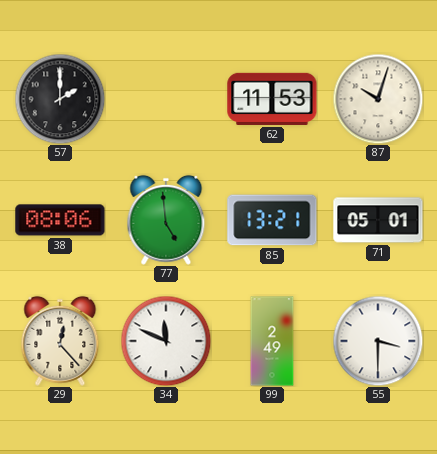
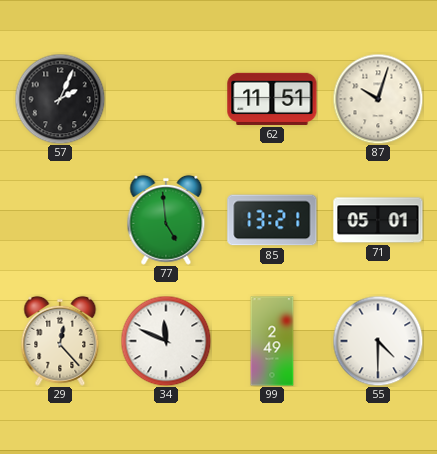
57: 2:00 -> 2:04
62: 11:53 -> 11:51
38: 08:06 -> none
55: 3:30 -> 4:30
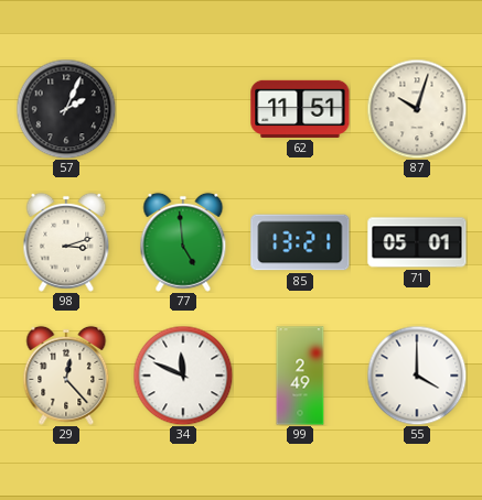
98: none -> 3:12
55: 4:30 -> 4:00
